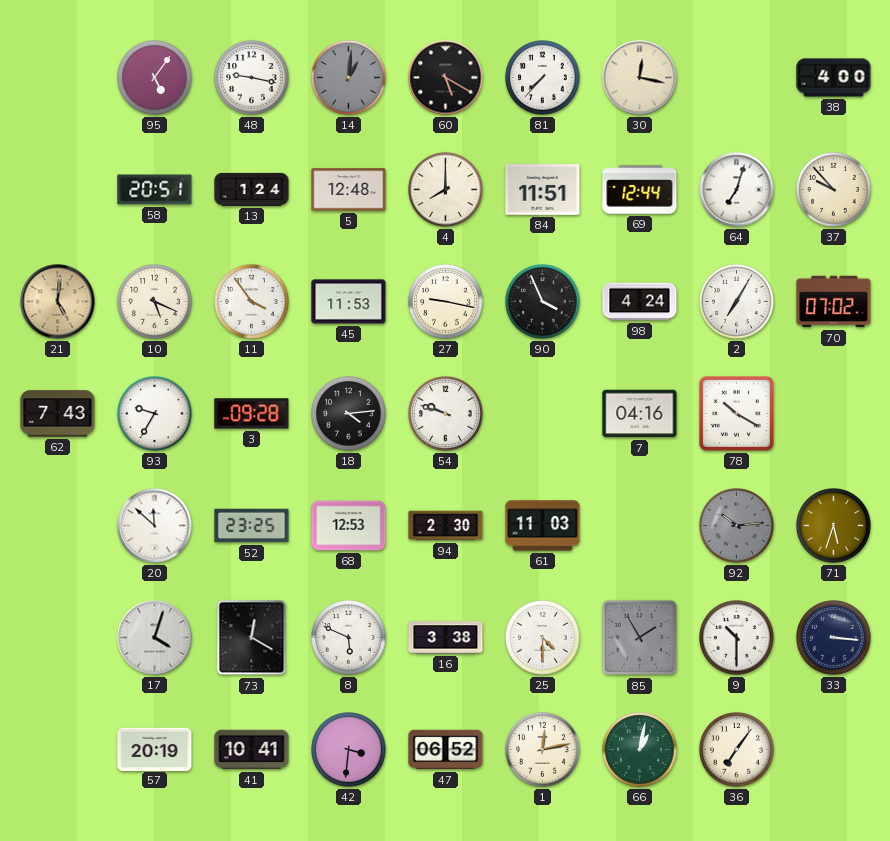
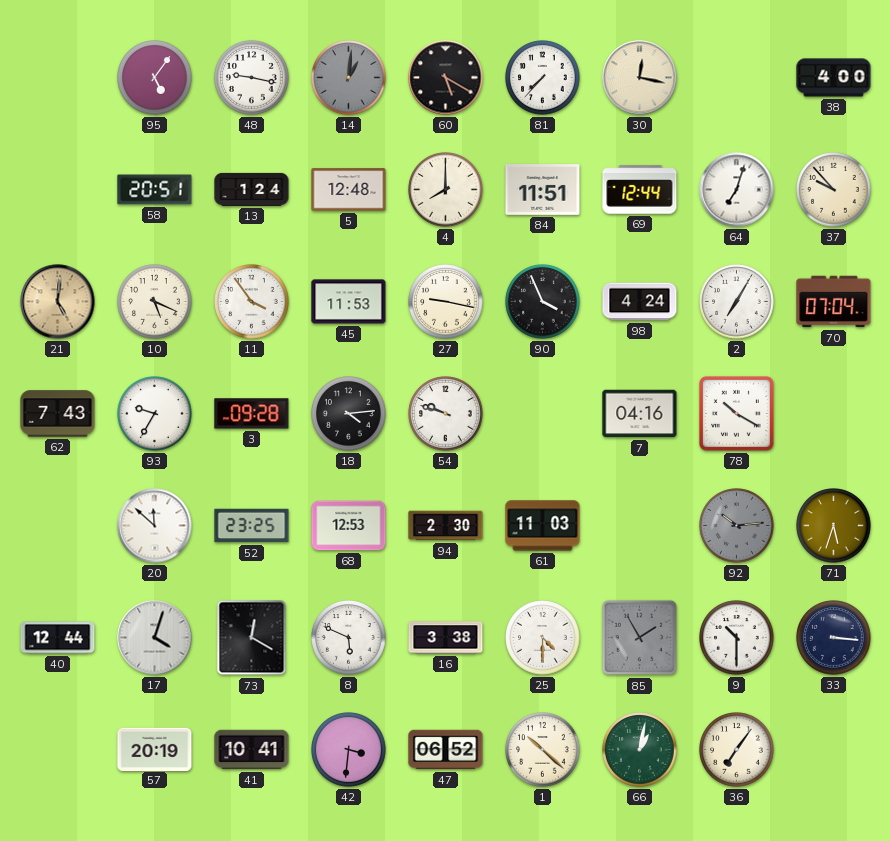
70: 07:02 -> 07:04
40: none -> 12:44
1: 12:13 -> 10:22
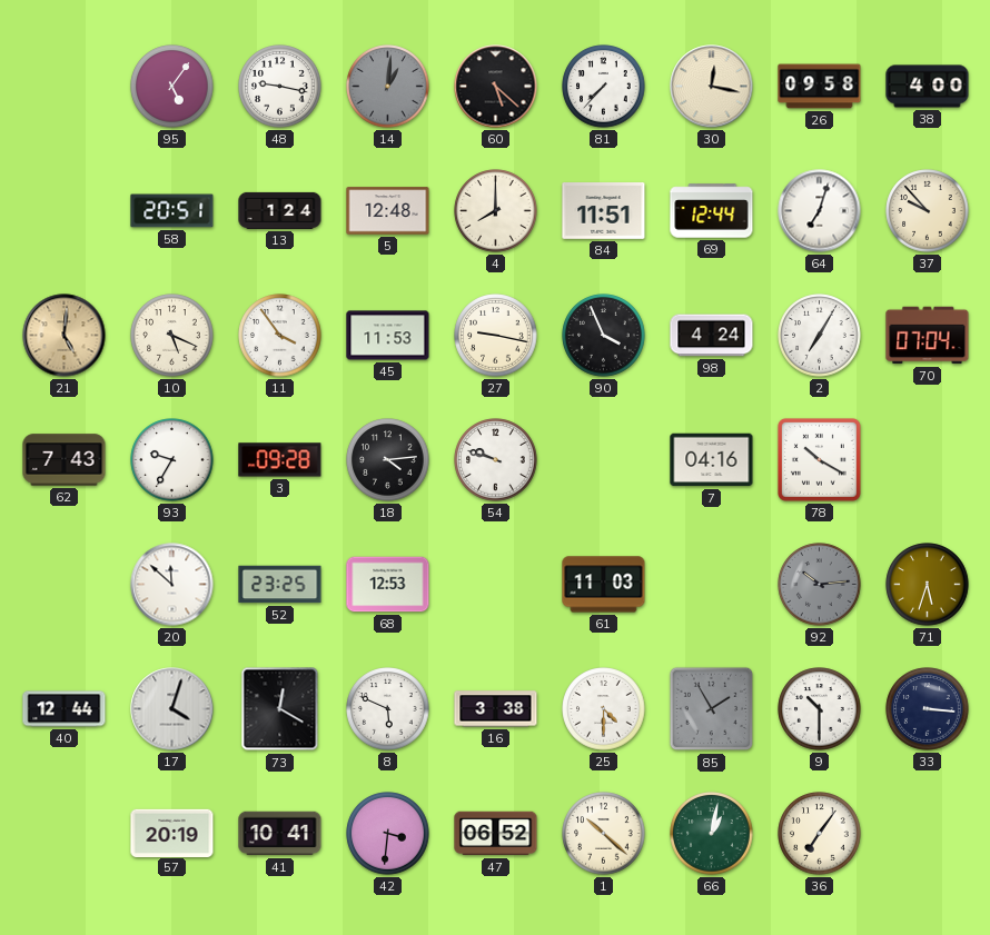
60: 5:20 -> 5:22
26: none -> 09:58
94: 2:30 -> none
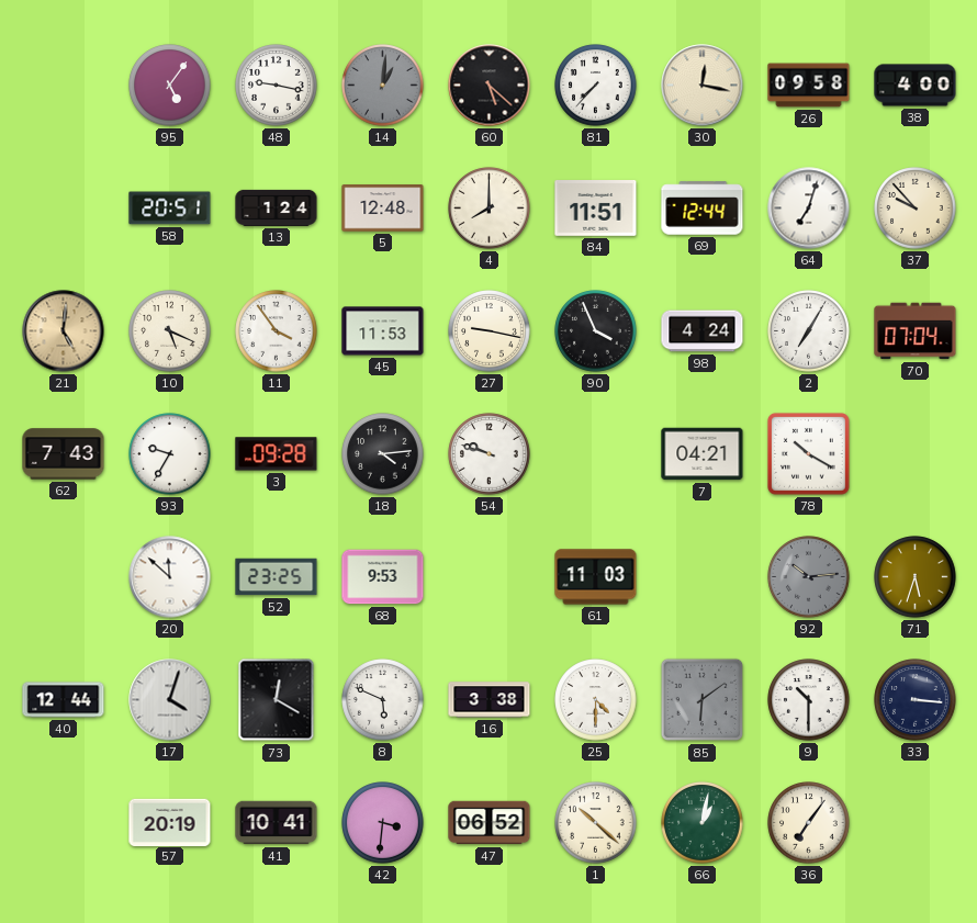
7: 04:16 -> 04:21
68: 12:53 -> 9:53
85: 1:55 -> 6:09
